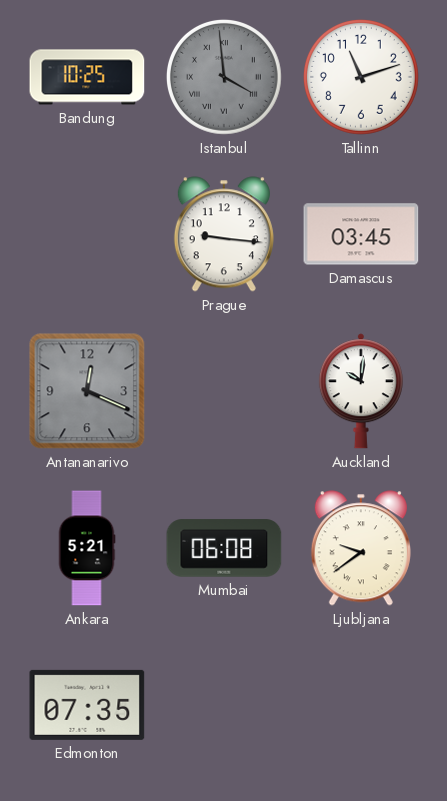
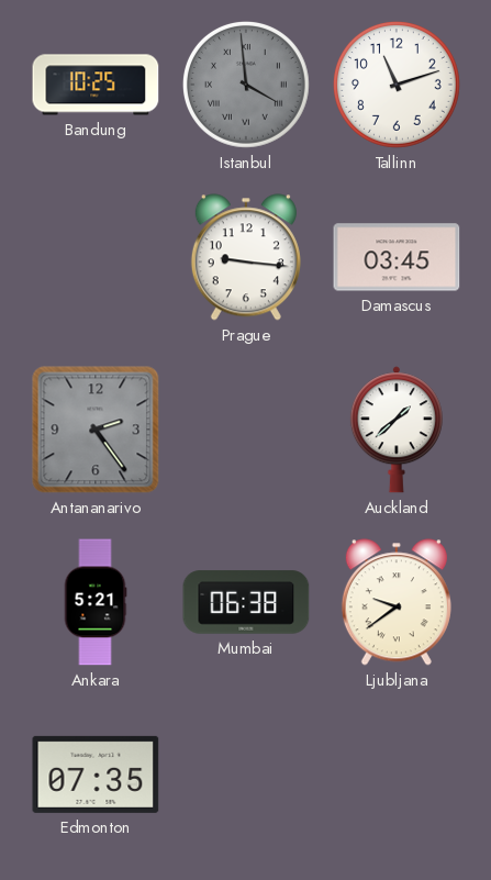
Antananarivo: 12:19 -> 2:24
Auckland: 10:01 -> 1:38
Mumbai: 06:08 -> 06:38
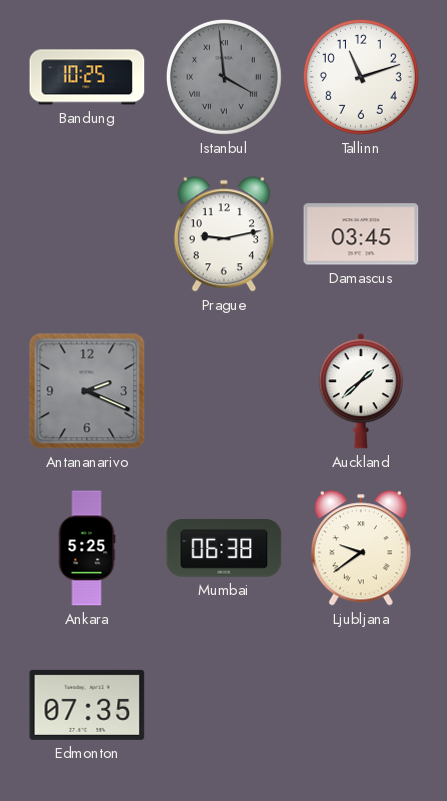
Prague: 9:16 -> 9:13
Antananarivo: 2:24 -> 2:19
Ankara: 5:21 -> 5:25
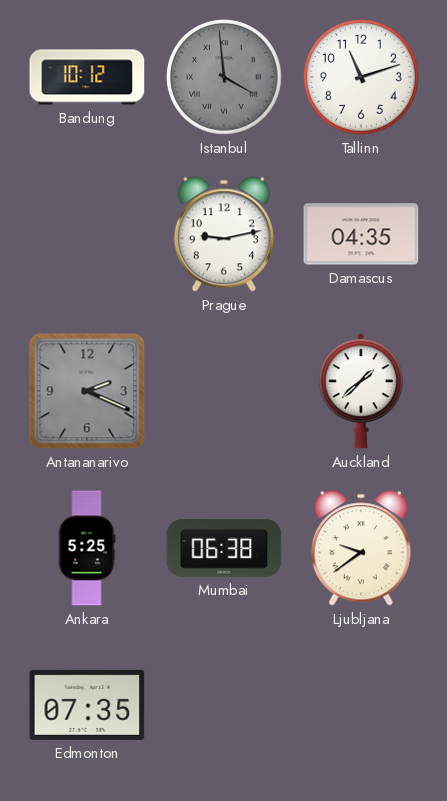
Bandung: 10:25 -> 10:12
Damascus: 03:45 -> 04:35
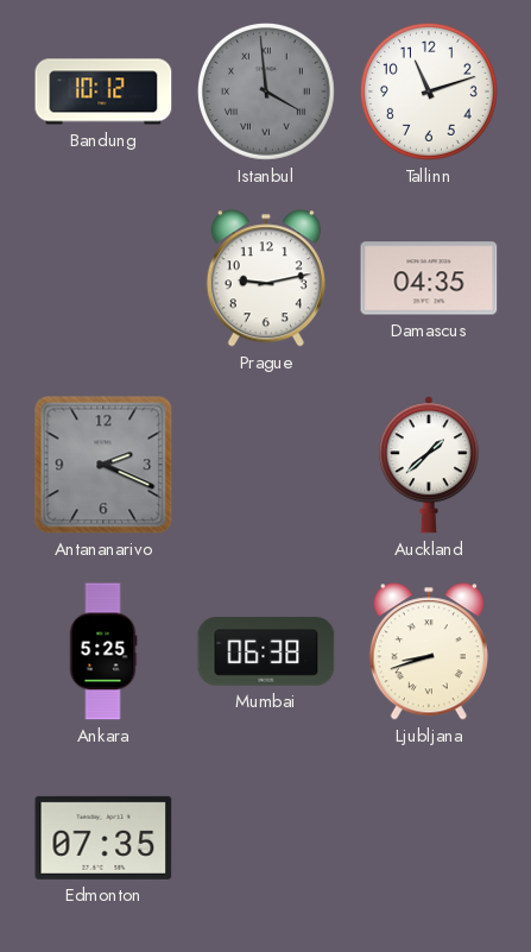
Ljubljana: 9:39 -> 8:42
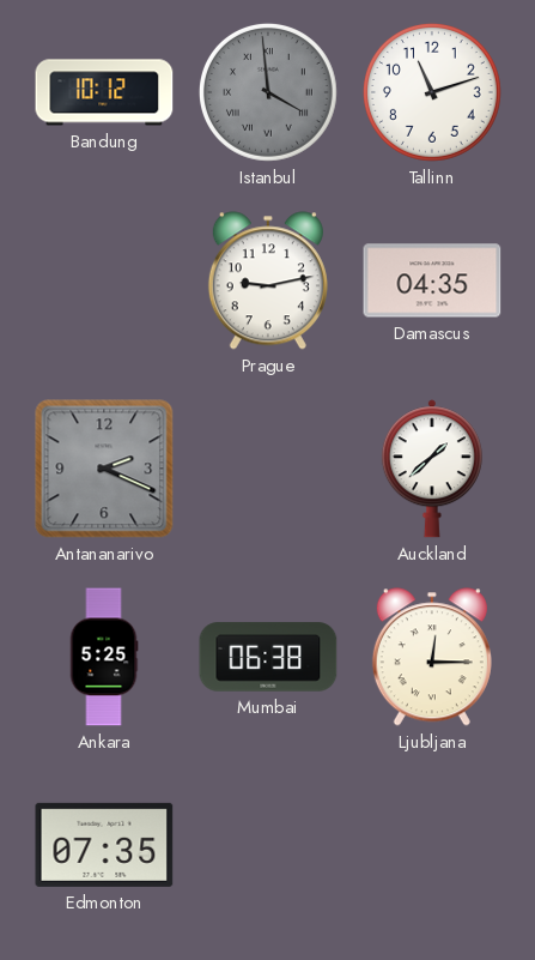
Ljubljana: 8:42 -> 12:15
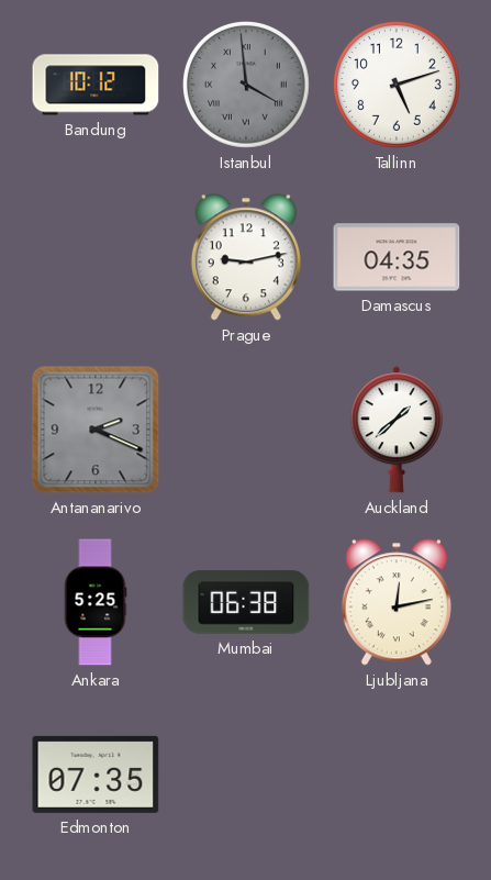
Tallinn: 11:12 -> 5:12
Ljubljana: 12:15 -> 12:13
